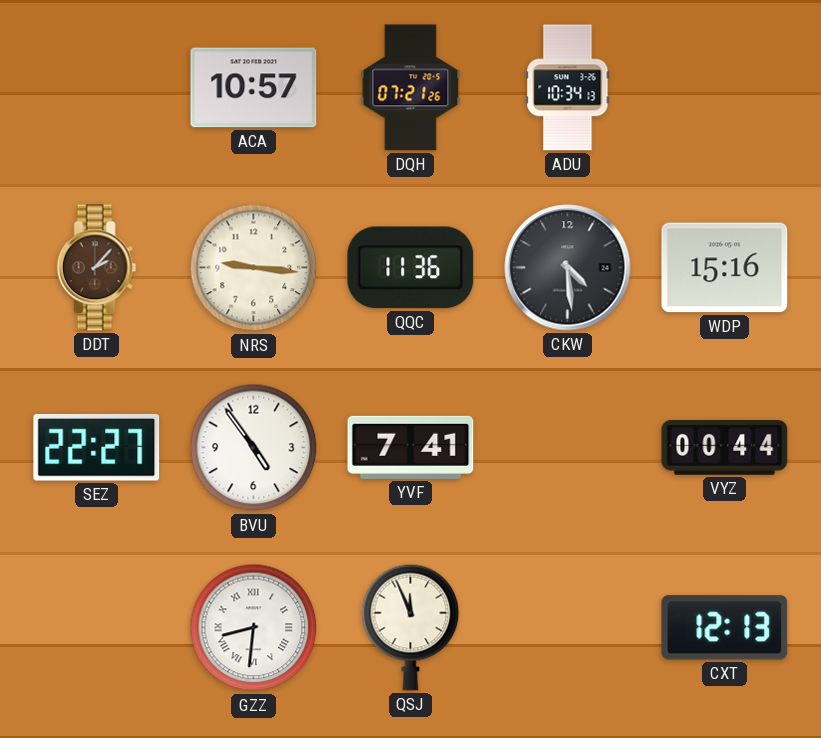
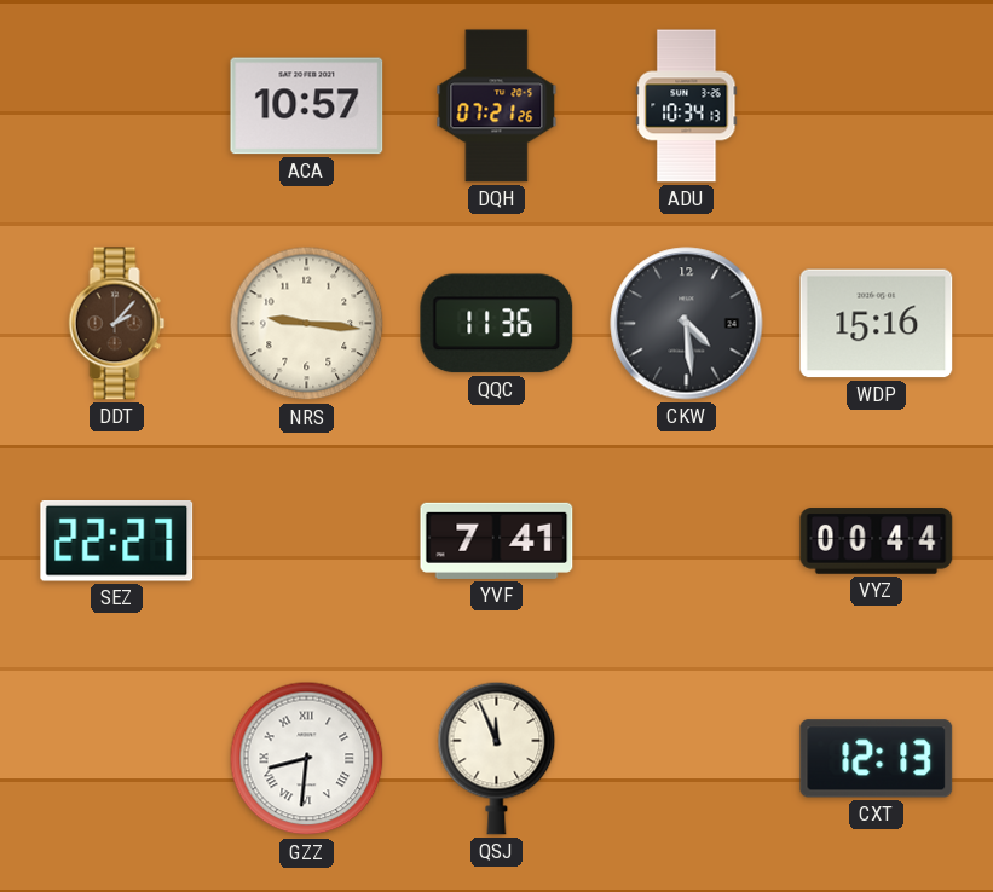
BVU: 4:54 -> none
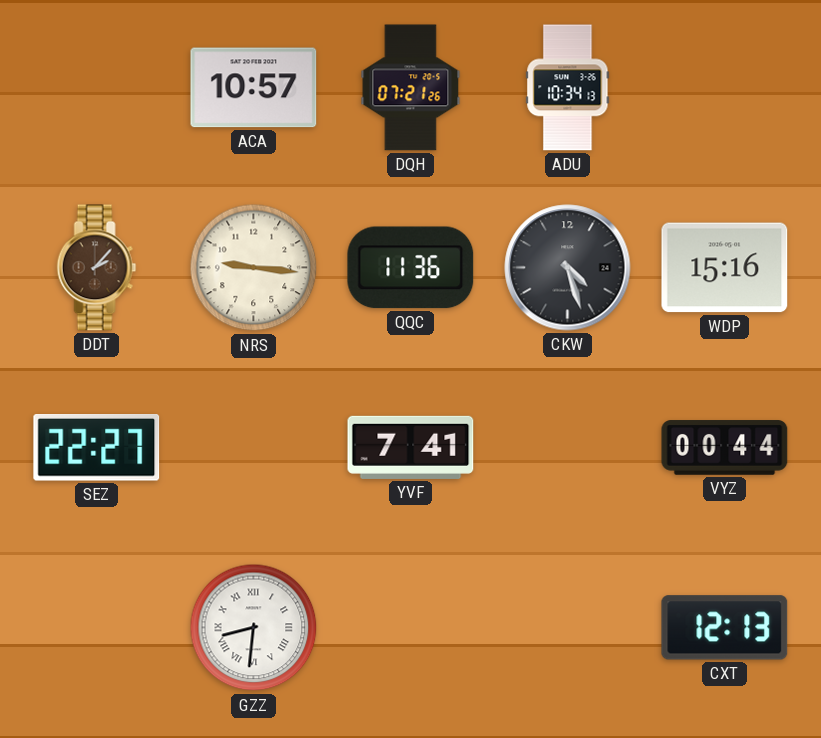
CKW: 4:29 -> 4:27
QSJ: 11:56 -> none
